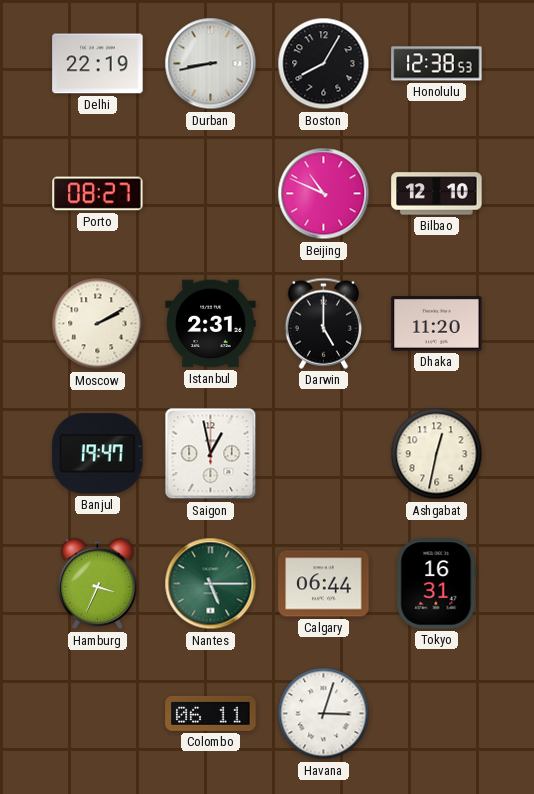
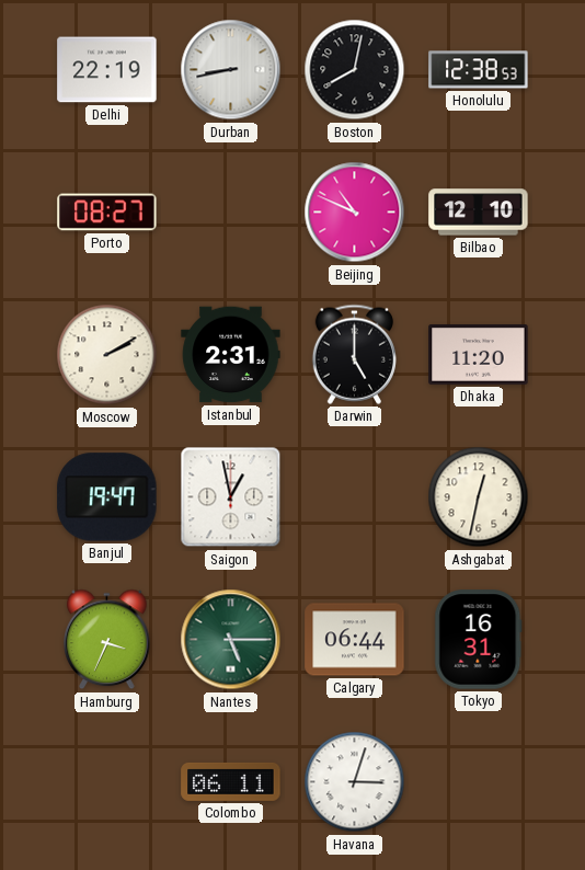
Boston: 8:05 -> 8:02
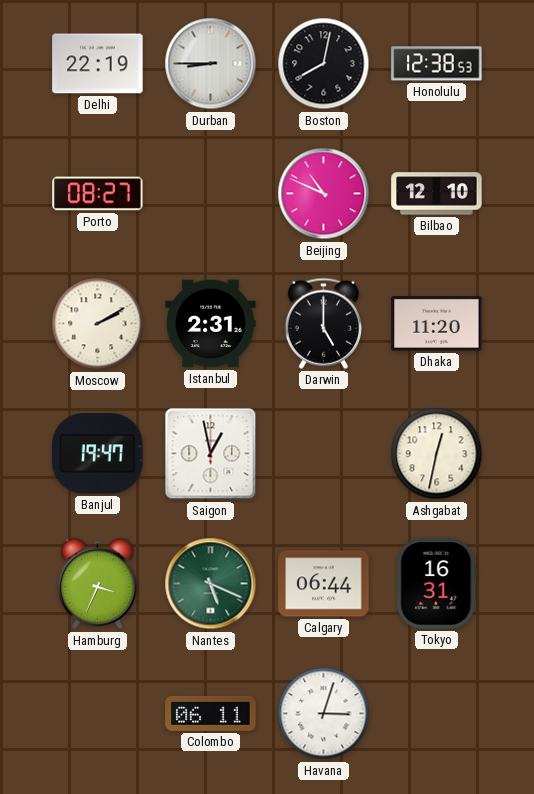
Durban: 8:43 -> 8:45
Nantes: 5:15 -> 5:19
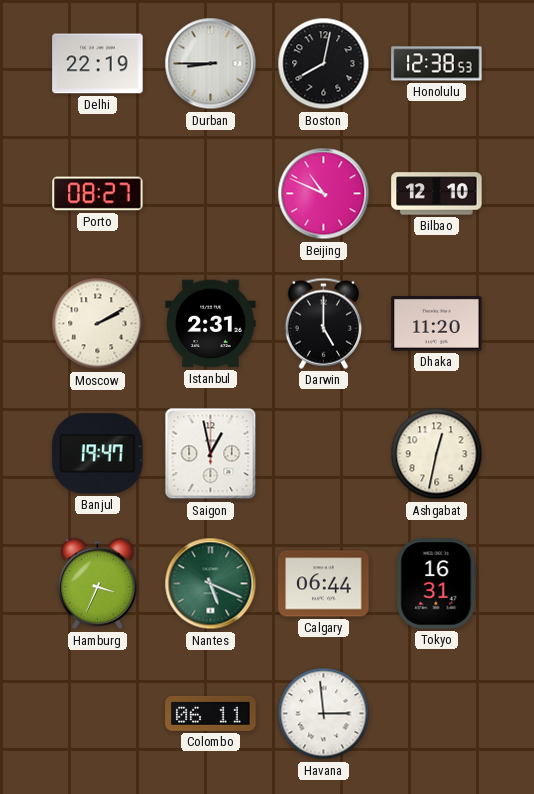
Havana: 3:03 -> 2:59
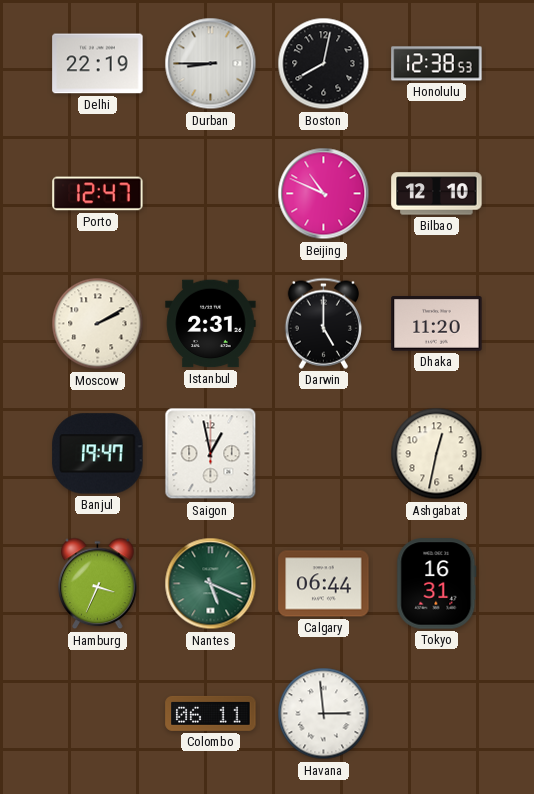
Porto: 08:27 -> 12:47
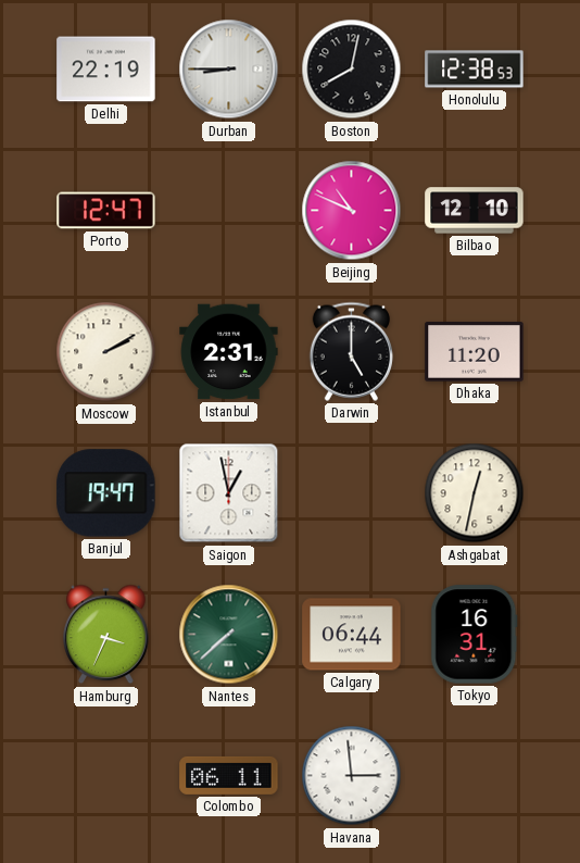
Nantes: 5:19 -> 7:38
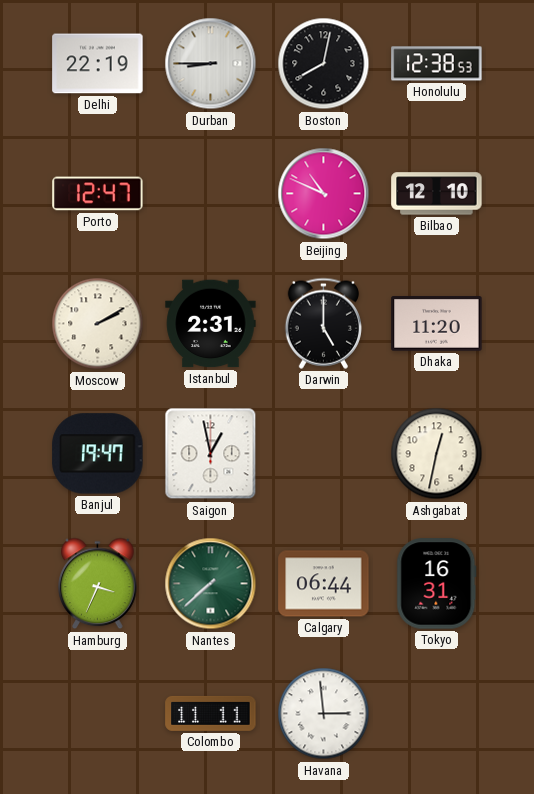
Colombo: 06:11 -> 11:11
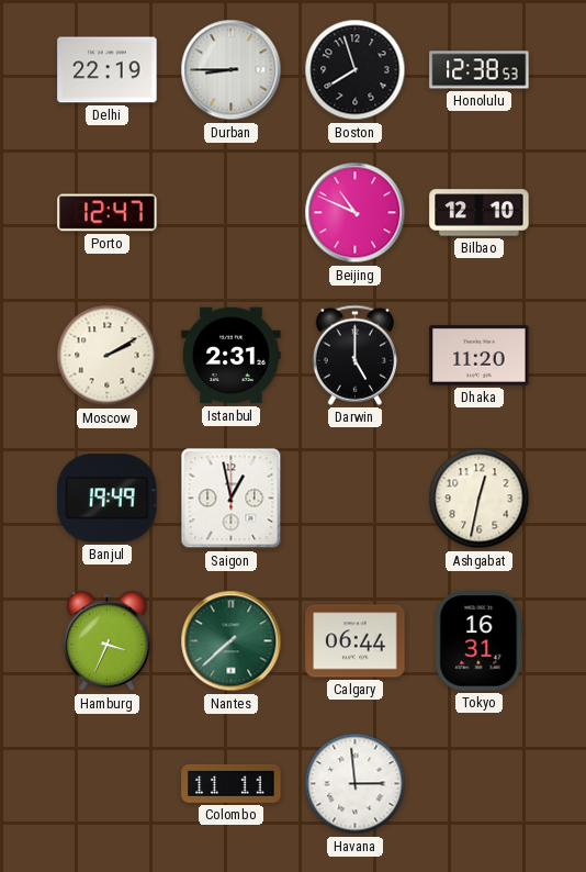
Boston: 8:02 -> 7:57
Banjul: 19:47 -> 19:49
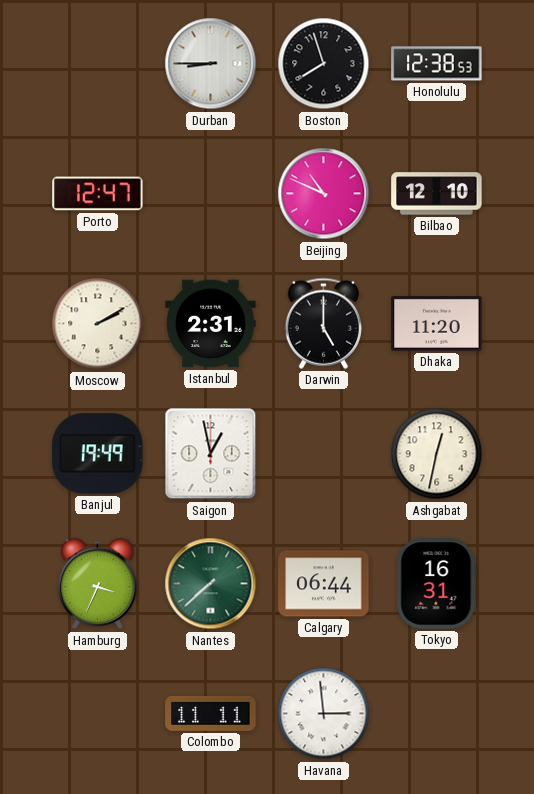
Delhi: 22:19 -> none
